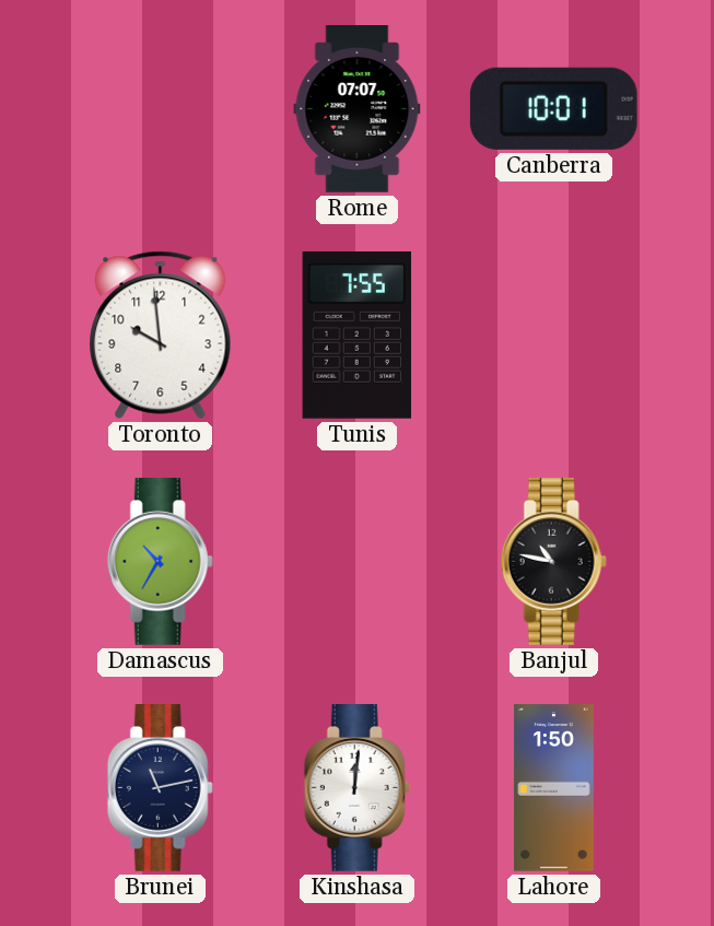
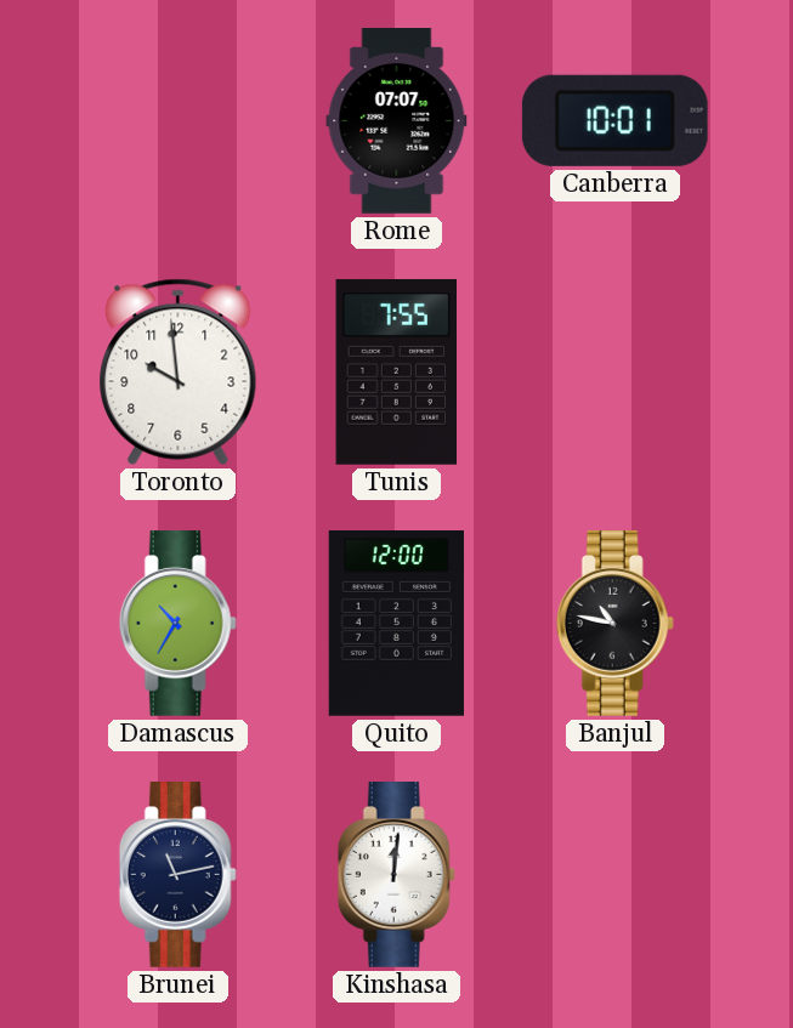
Quito: none -> 12:00
Lahore: 1:50 -> none
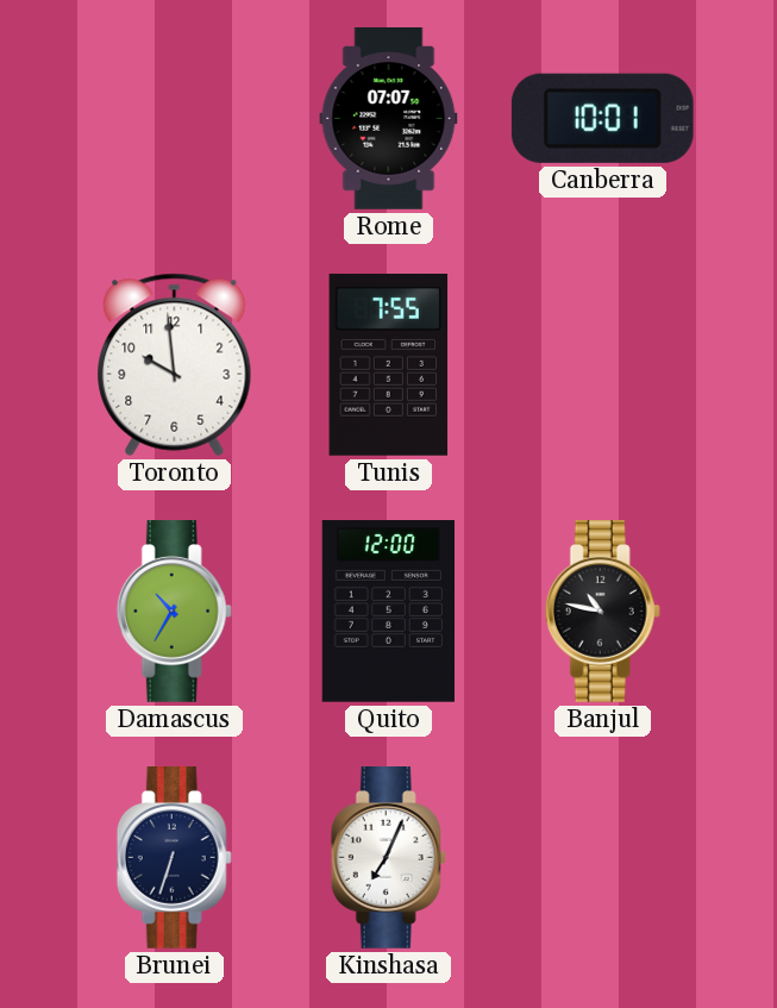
Brunei: 11:13 -> 6:33
Kinshasa: 12:01 -> 7:04
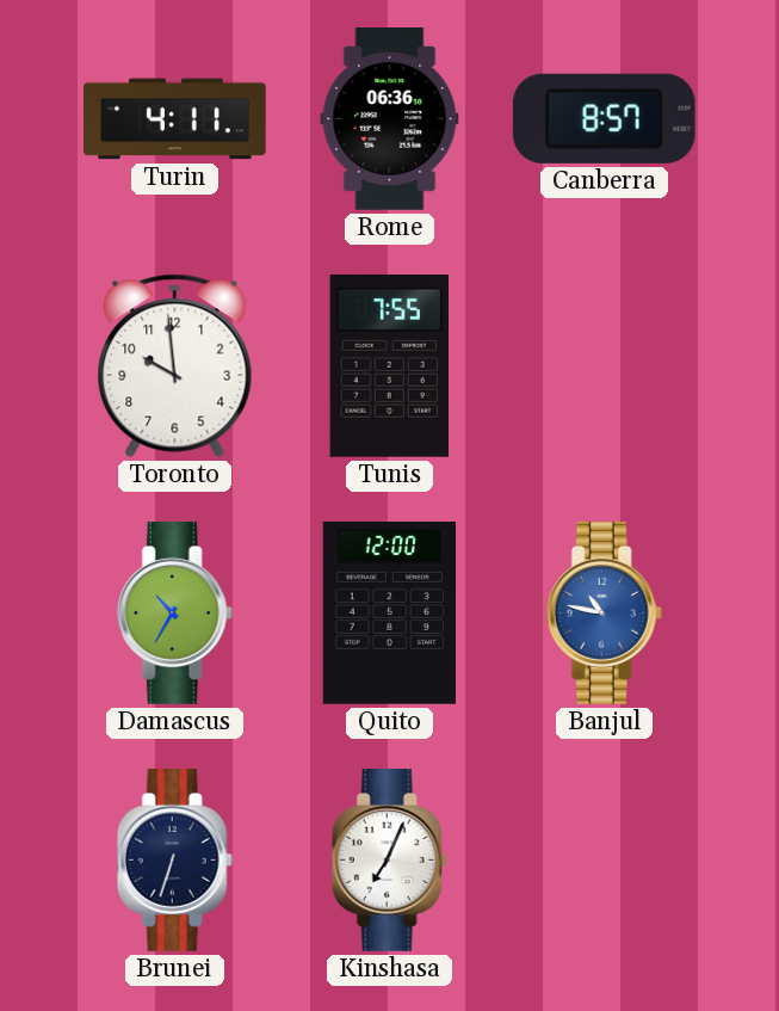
Turin: none -> 4:11
Rome: 07:07 -> 06:36
Canberra: 10:01 -> 8:57
Banjul dial: black -> blue
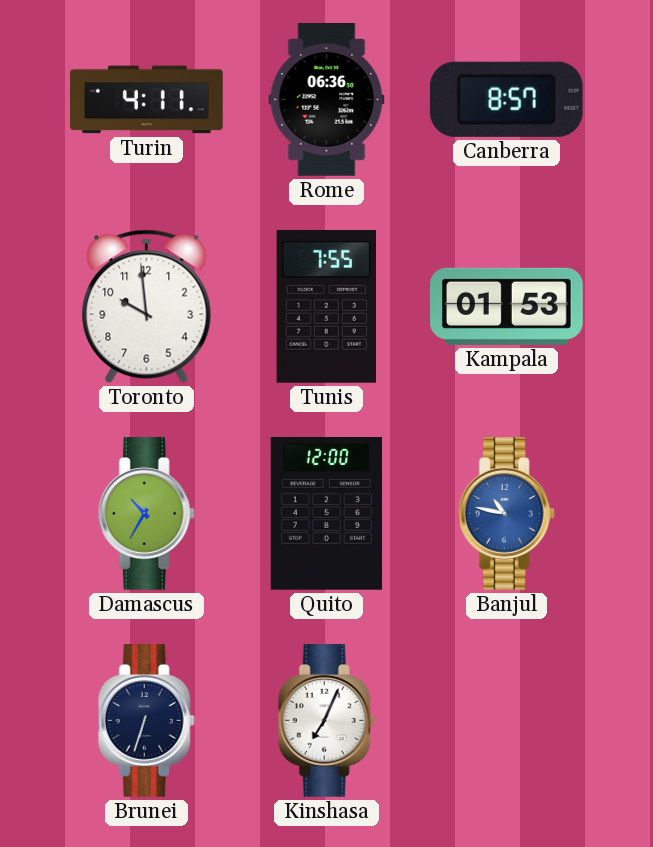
Kampala: none -> 01:53
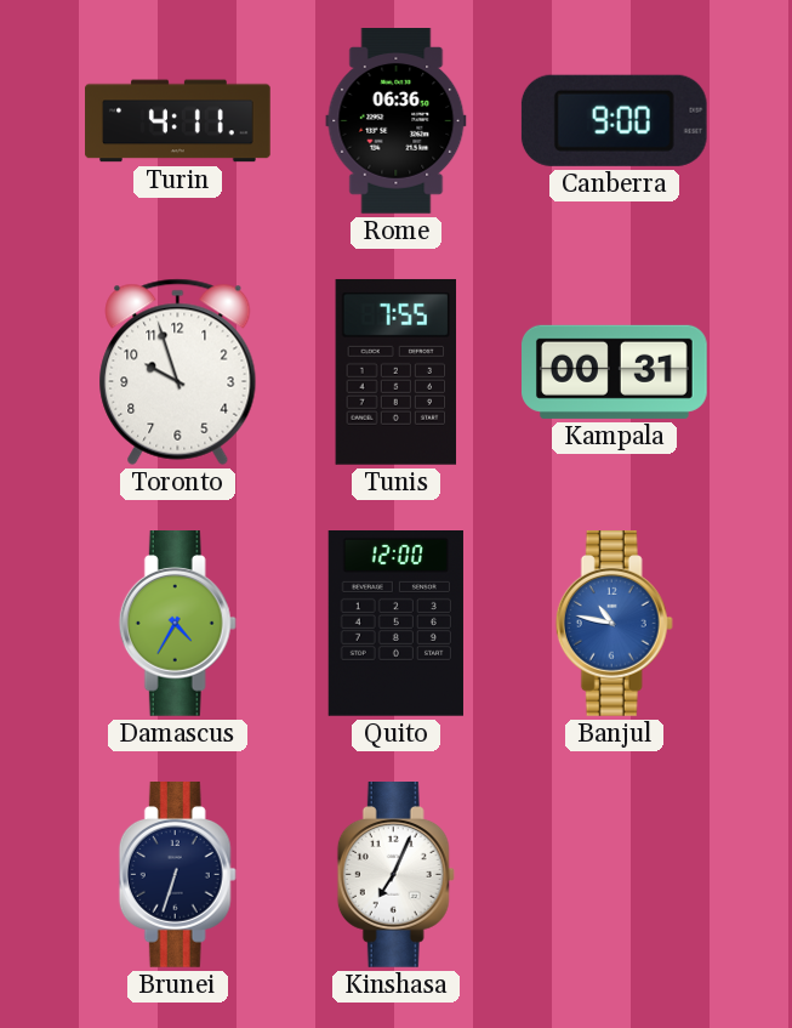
Canberra: 8:57 -> 9:00
Toronto: 9:59 -> 9:57
Kampala: 01:53 -> 00:31
Damascus: 10:35 -> 4:35
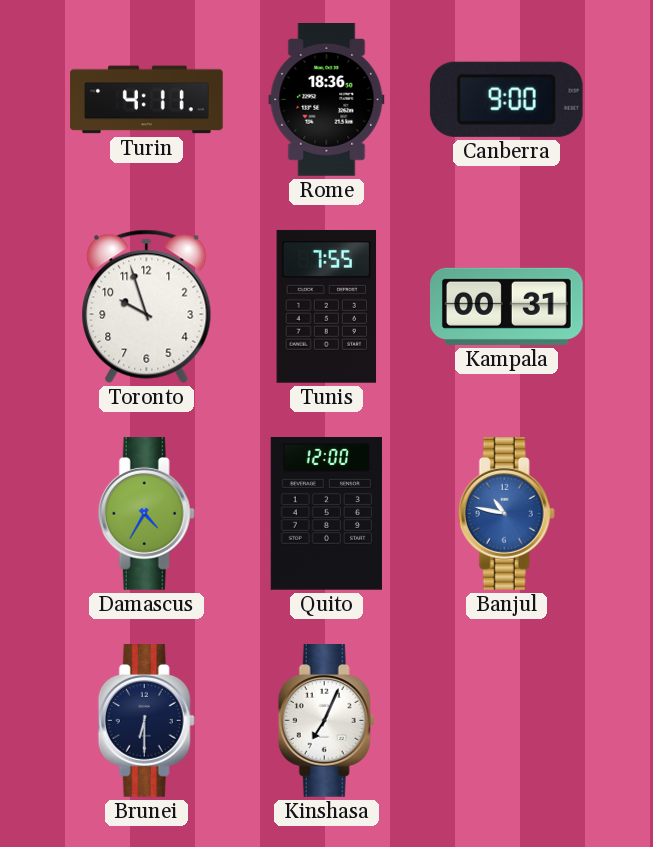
Rome: 06:36 -> 18:36
Brunei: 6:33 -> 6:30
